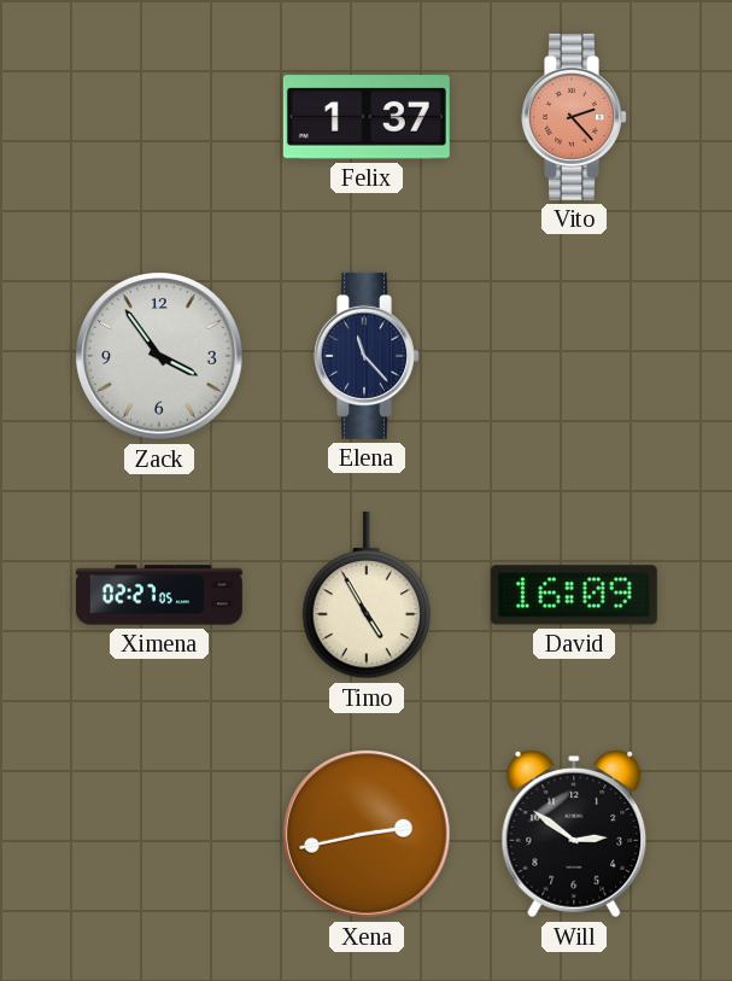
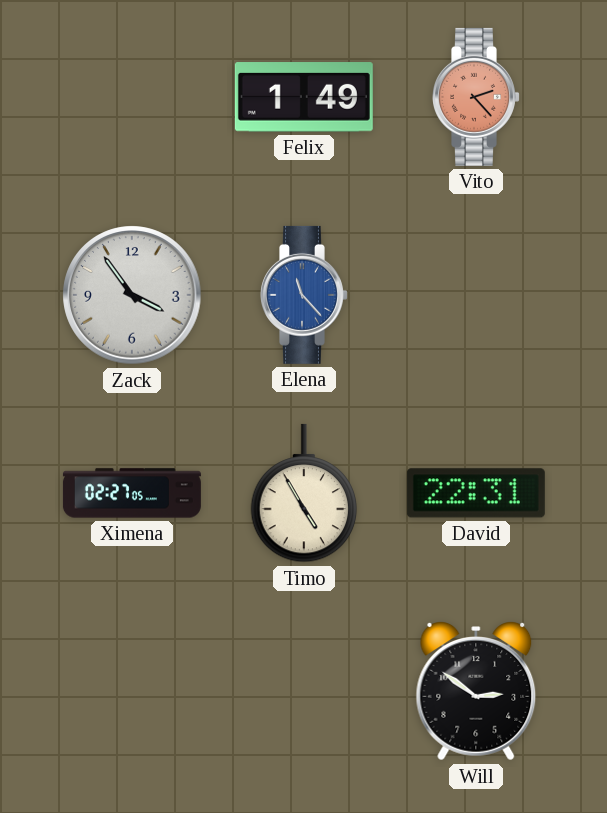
Felix: 1:37 -> 1:49
Elena dial: navy -> blue
David: 16:09 -> 22:31
Xena: 2:43 -> none
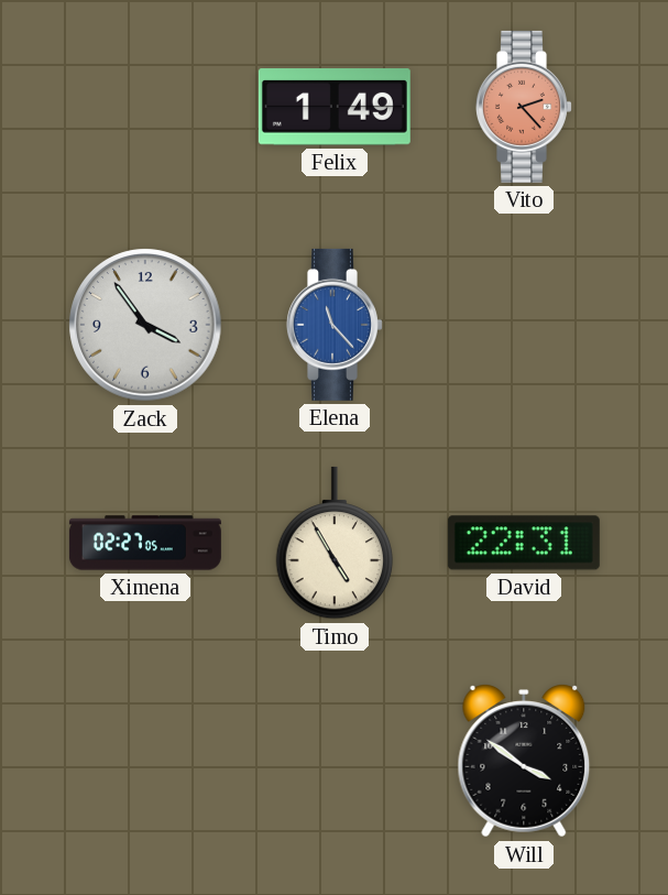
Will: 2:51 -> 3:51
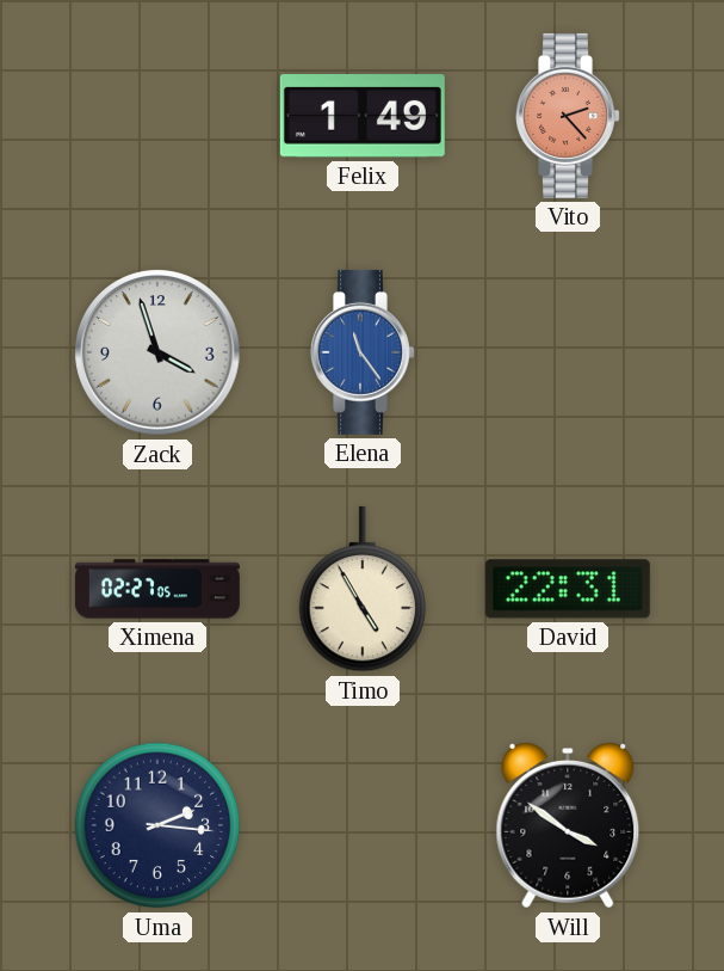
Zack: 3:54 -> 3:57
Elena: 11:23 -> 11:24
Uma: none -> 2:16
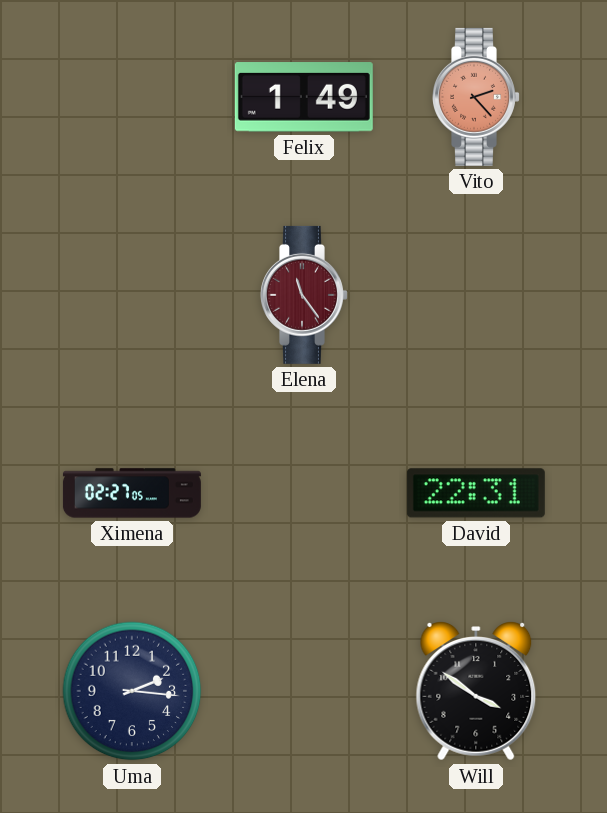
Zack: 3:57 -> none
Elena dial: blue -> burgundy
Timo: 4:55 -> none
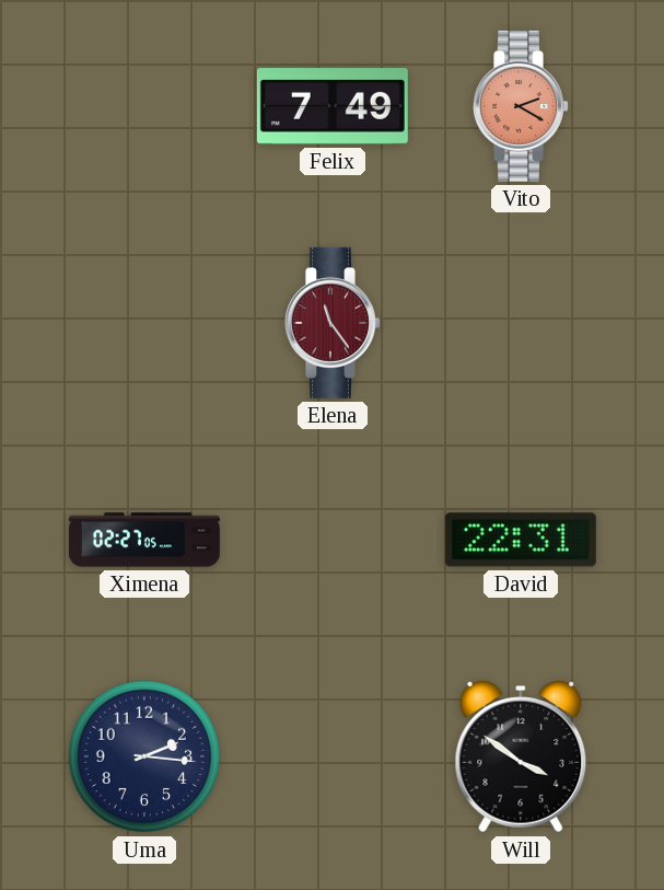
Felix: 1:49 -> 7:49
Vito: 2:23 -> 2:20
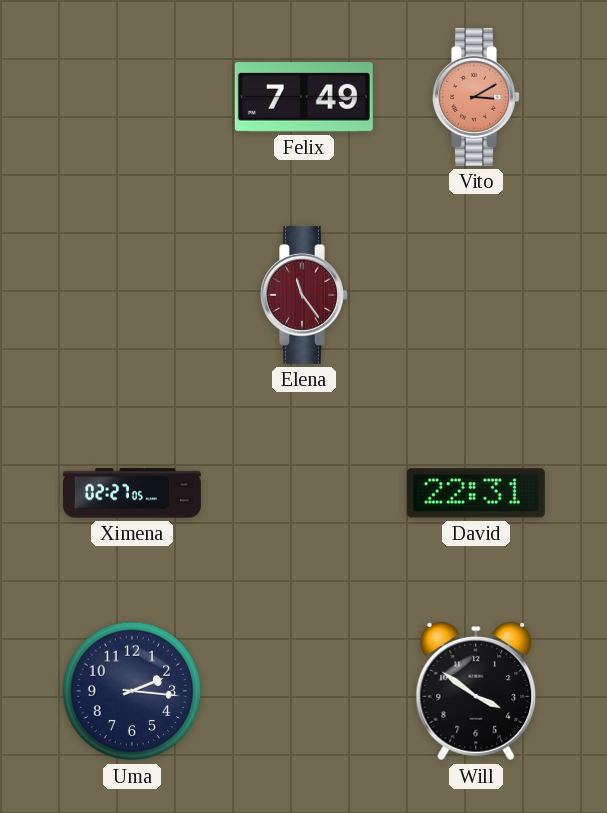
Vito: 2:20 -> 3:10
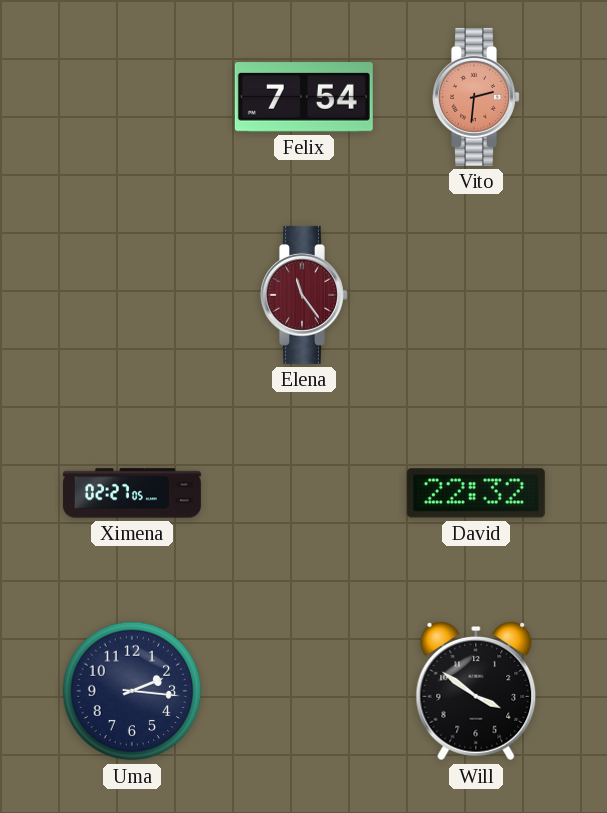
Felix: 7:49 -> 7:54
Vito: 3:10 -> 2:31
David: 22:31 -> 22:32
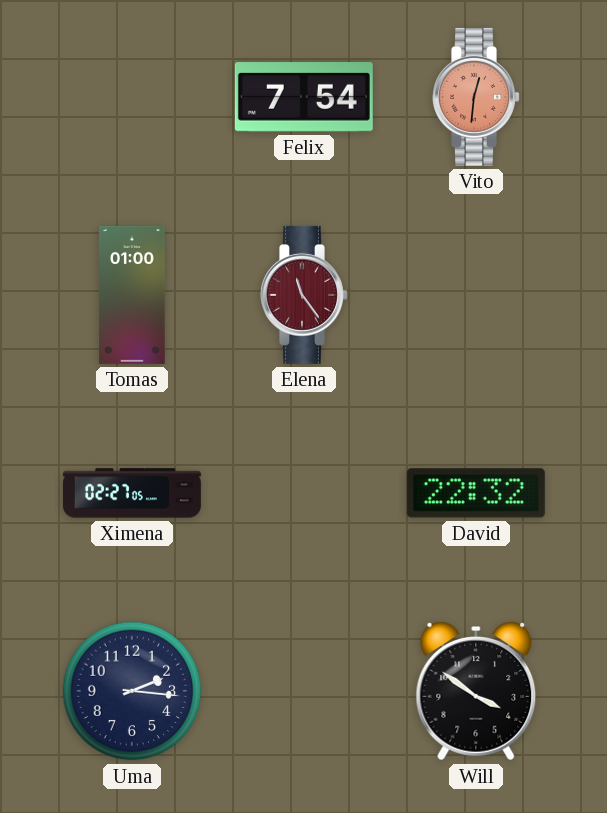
Vito: 2:31 -> 12:31
Tomas: none -> 01:00
